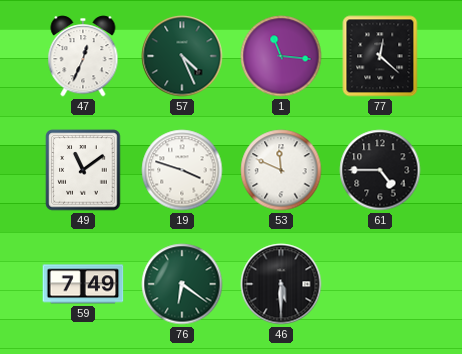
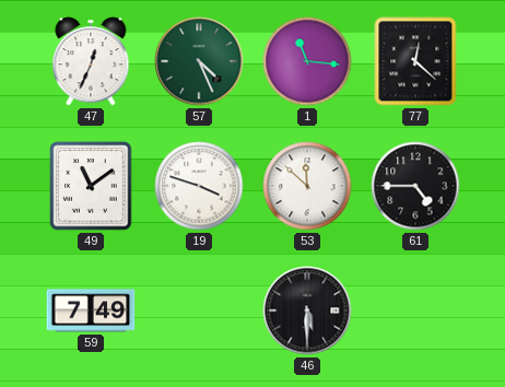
53: 11:49 -> 11:52
76: 6:21 -> none
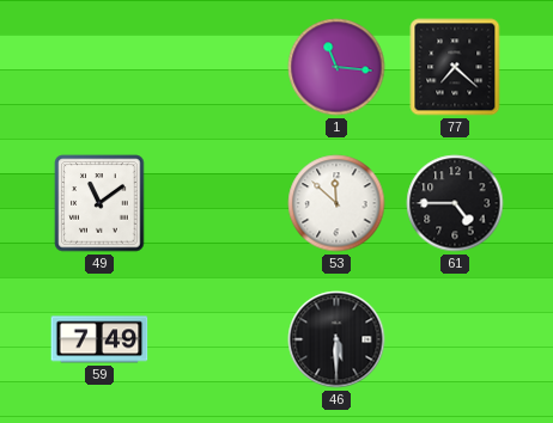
47: 12:34 -> none
57: 4:26 -> none
77: 12:22 -> 7:22
19: 3:48 -> none
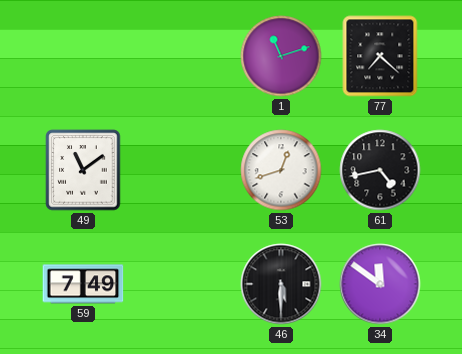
1: 11:16 -> 11:12
53: 11:52 -> 12:42
61: 4:45 -> 4:43
34: none -> 11:51
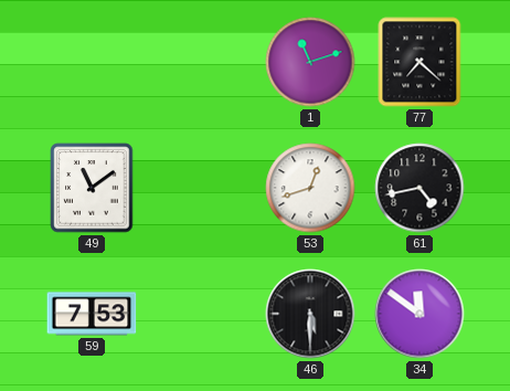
59: 7:49 -> 7:53
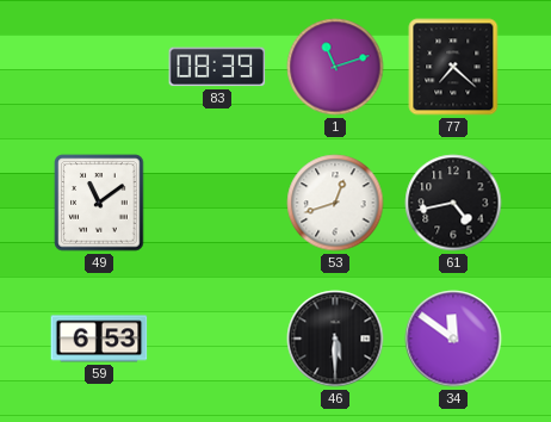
83: none -> 08:39
59: 7:53 -> 6:53
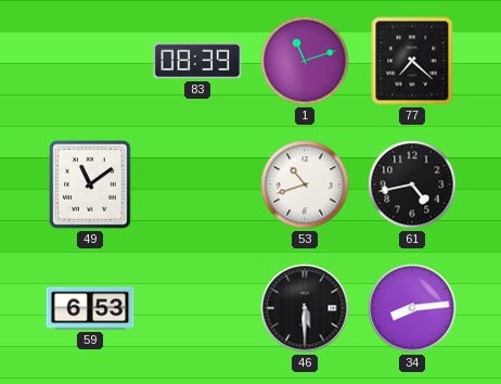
53: 12:42 -> 10:42
34: 11:51 -> 8:14
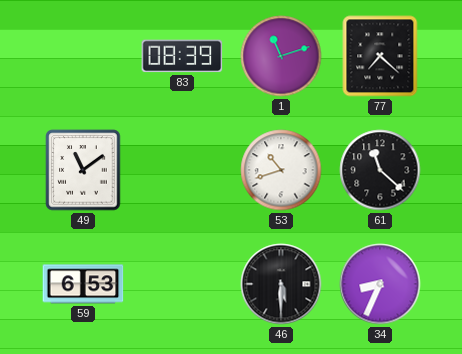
61: 4:43 -> 11:22
34: 8:14 -> 8:34
